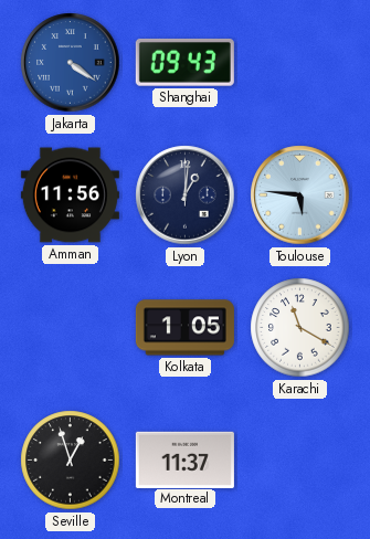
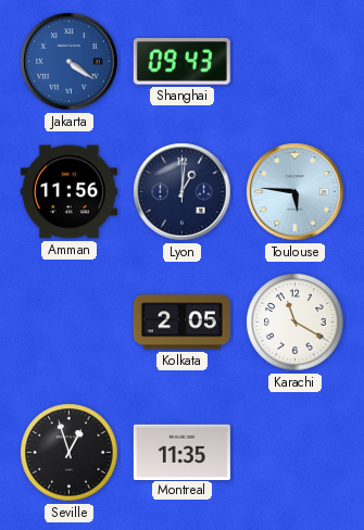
Kolkata: 1:05 -> 2:05
Montreal: 11:37 -> 11:35
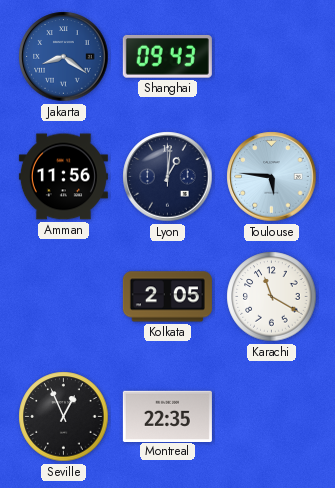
Jakarta: 4:21 -> 8:21
Seville: 12:57 -> 12:56
Montreal: 11:35 -> 22:35
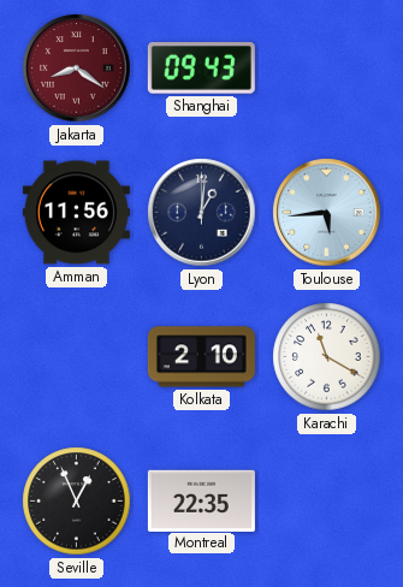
Jakarta dial: blue -> burgundy
Toulouse: 5:46 -> 5:44
Kolkata: 2:05 -> 2:10
